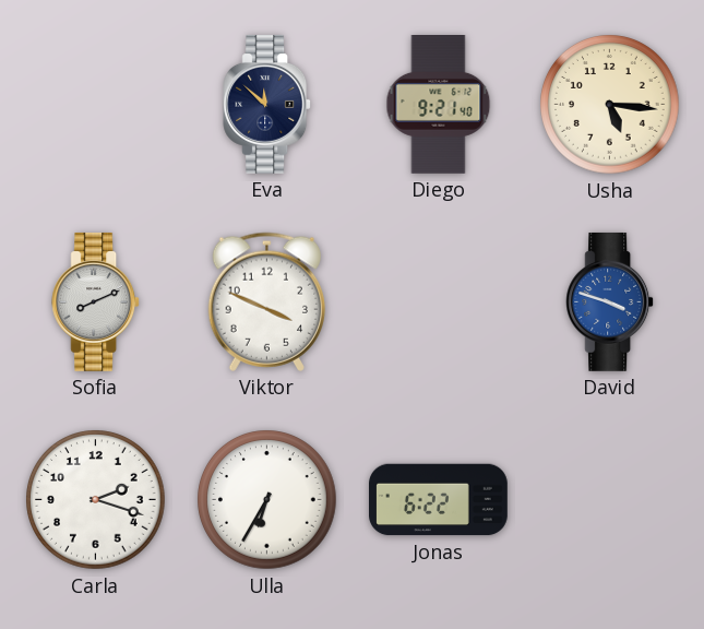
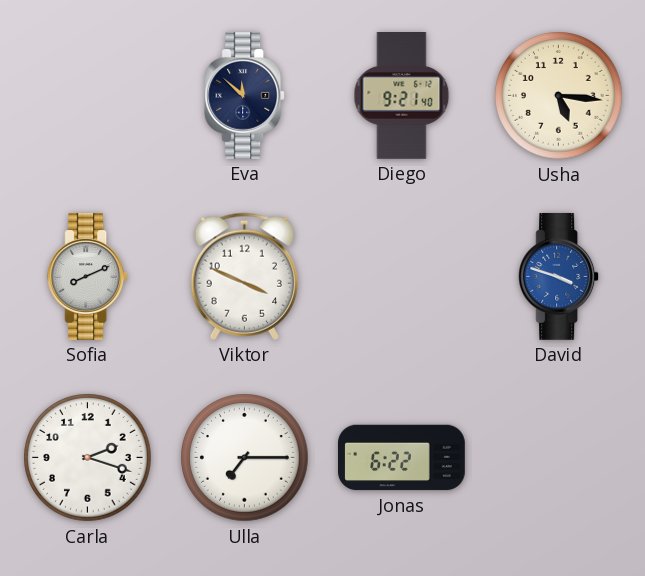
Ulla: 6:35 -> 7:15
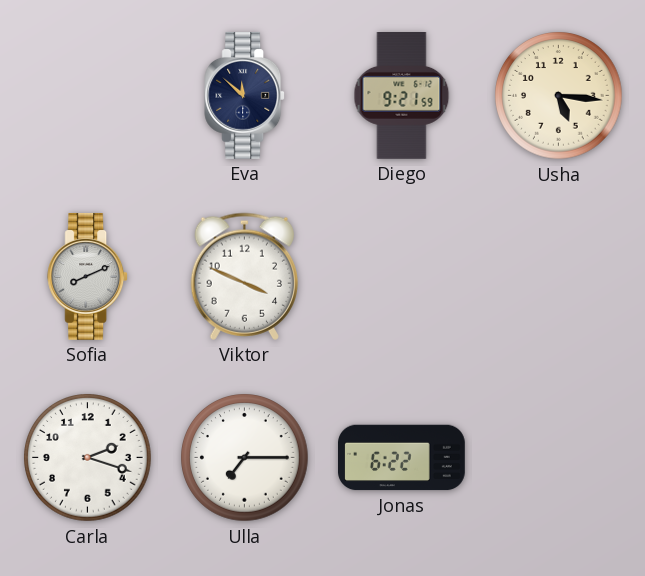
Diego: 9:21:40 -> 9:21:59
David: 3:48 -> none
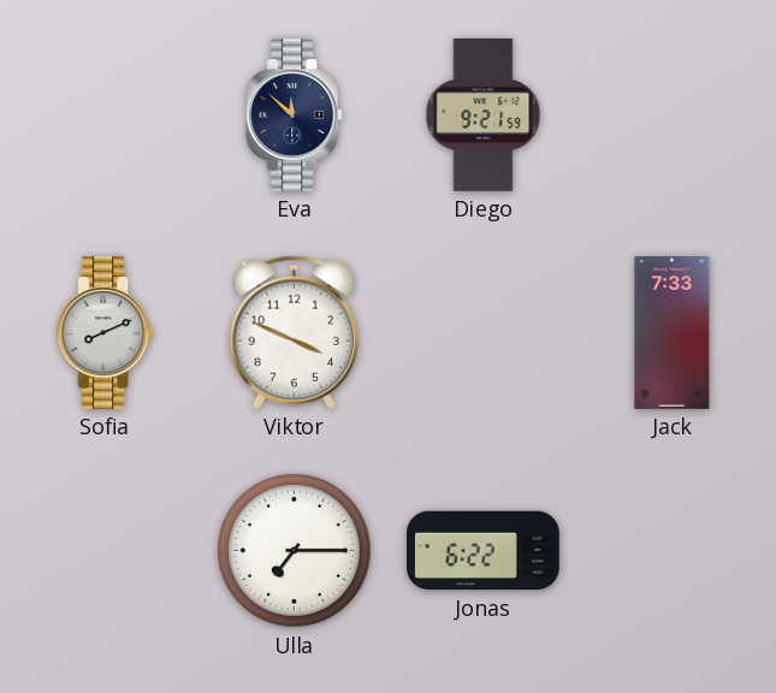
Usha: 5:16 -> none
Jack: none -> 7:33
Carla: 2:18 -> none
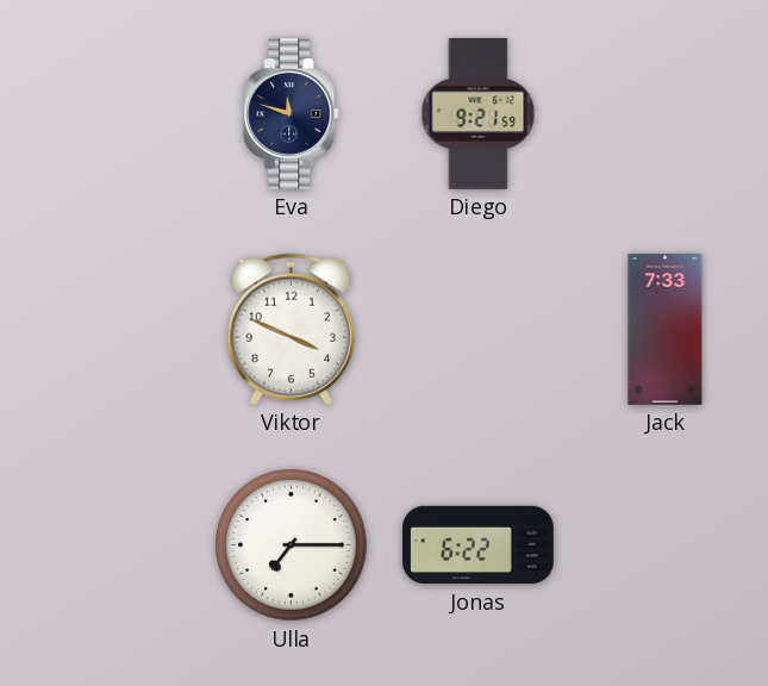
Eva: 11:52 -> 11:48
Sofia: 8:11 -> none
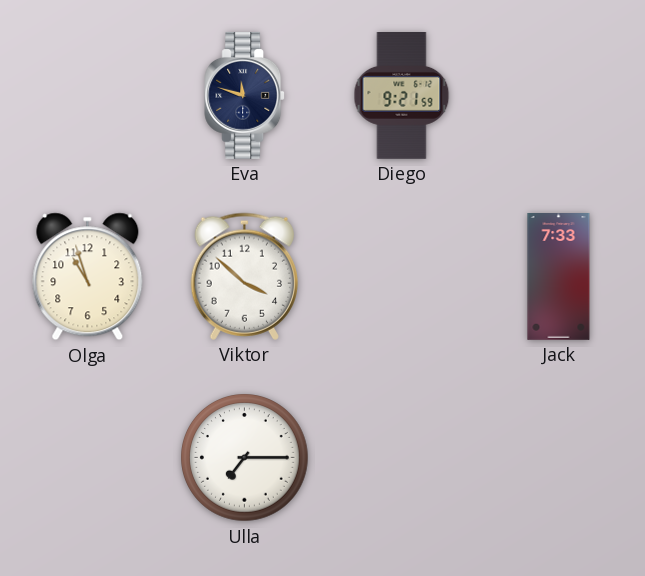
Olga: none -> 10:57
Viktor: 3:49 -> 3:52
Jonas: 6:22 -> none
